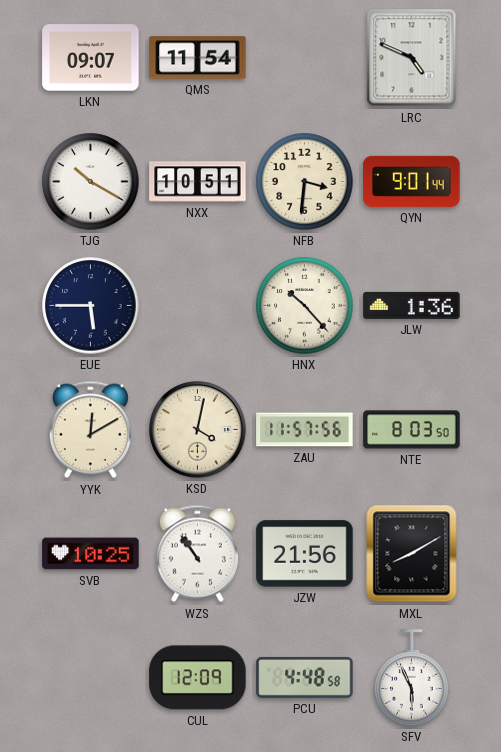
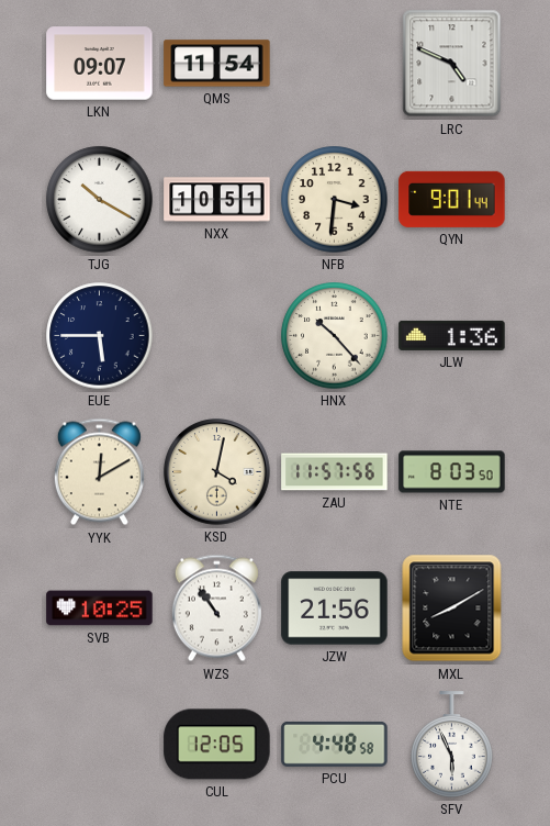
CUL: 12:09 -> 12:05
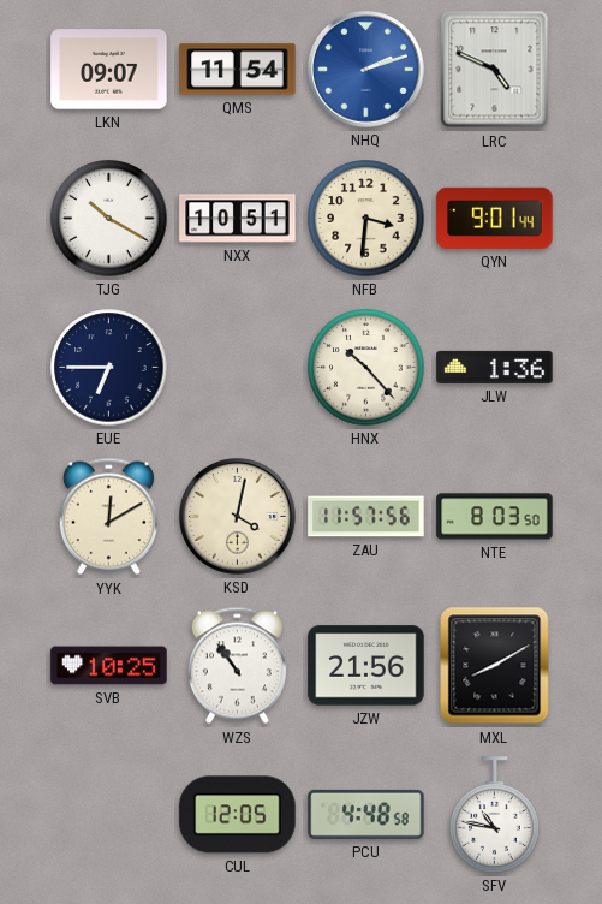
NHQ: none -> 2:12
EUE: 5:45 -> 6:45
SFV: 5:56 -> 10:47
